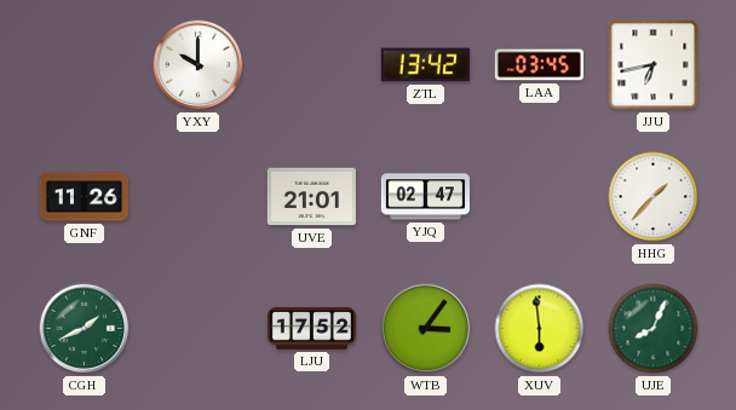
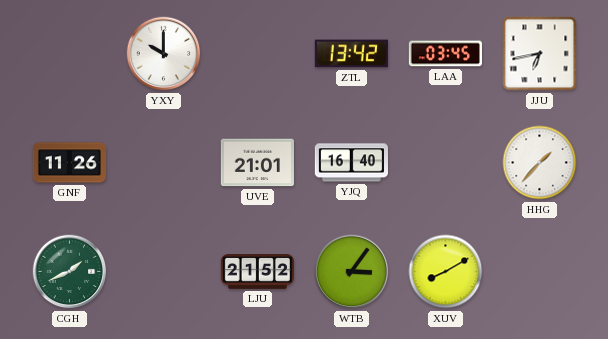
YJQ: 02:47 -> 16:40
LJU: 17:52 -> 21:52
XUV: 5:59 -> 8:10
UJE: 8:04 -> none
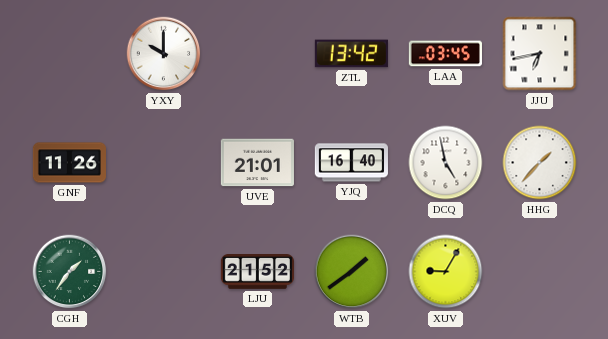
DCQ: none -> 4:58
CGH: 1:41 -> 1:36
WTB: 3:06 -> 1:39
XUV: 8:10 -> 9:05
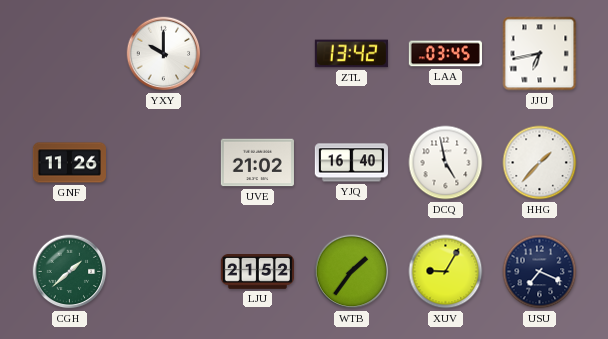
UVE: 21:01 -> 21:02
CGH: 1:36 -> 1:38
WTB: 1:39 -> 1:36
USU: none -> 7:19
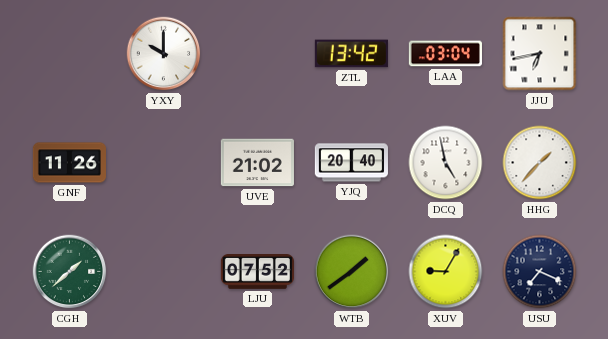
LAA: 03:45 -> 03:04
YJQ: 16:40 -> 20:40
LJU: 21:52 -> 07:52
WTB: 1:36 -> 1:39
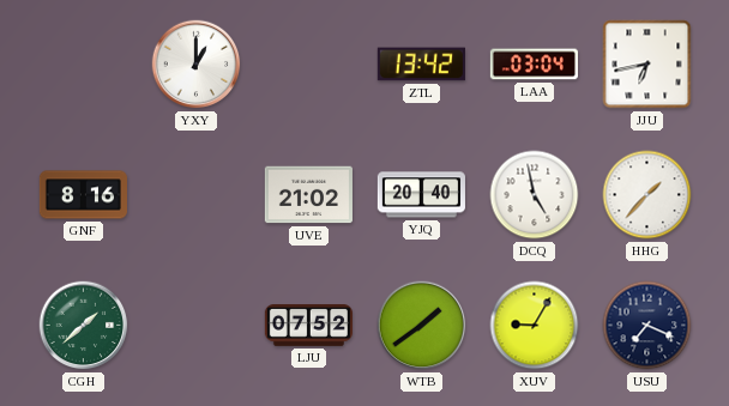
YXY: 10:00 -> 1:00
GNF: 11:26 -> 8:16
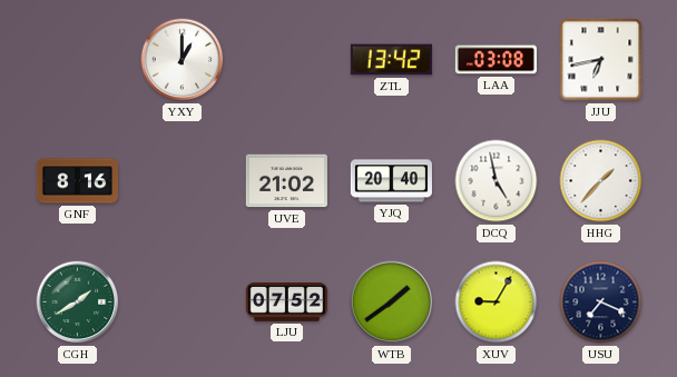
LAA: 03:04 -> 03:08
CGH: 1:38 -> 1:40
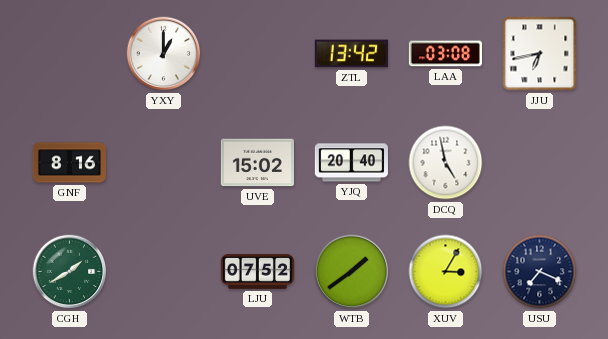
UVE: 21:02 -> 15:02
HHG: 1:37 -> none
XUV: 9:05 -> 3:05
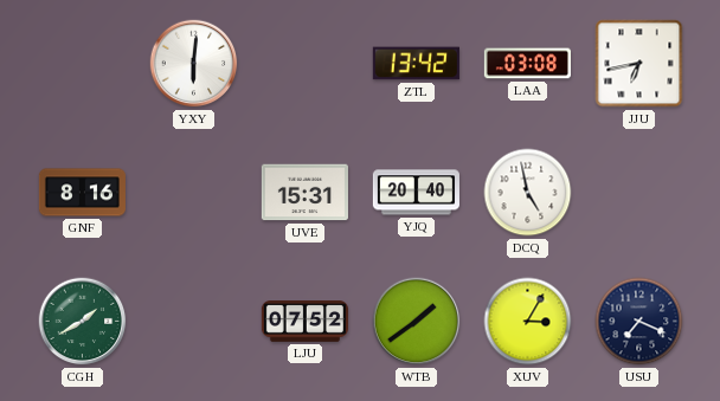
YXY: 1:00 -> 6:01
UVE: 15:02 -> 15:31
